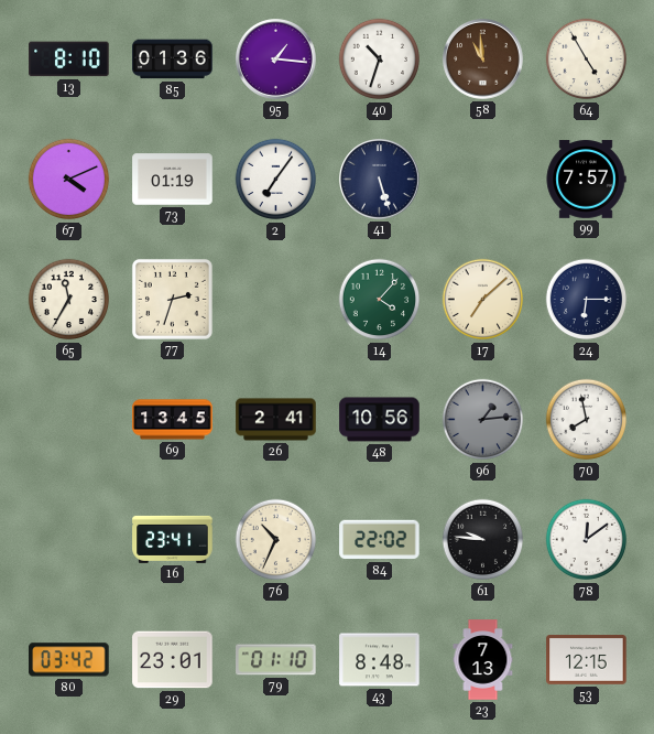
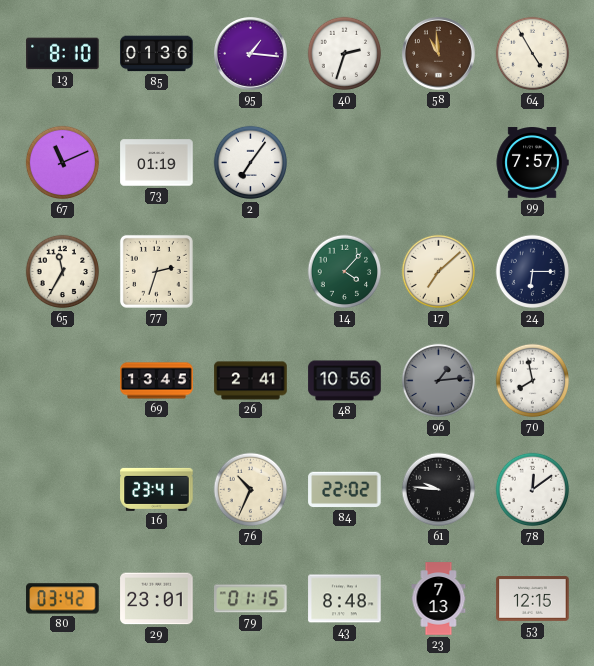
40: 10:33 -> 2:33
67: 4:11 -> 11:11
41: 5:27 -> none
79: 01:10 -> 01:15
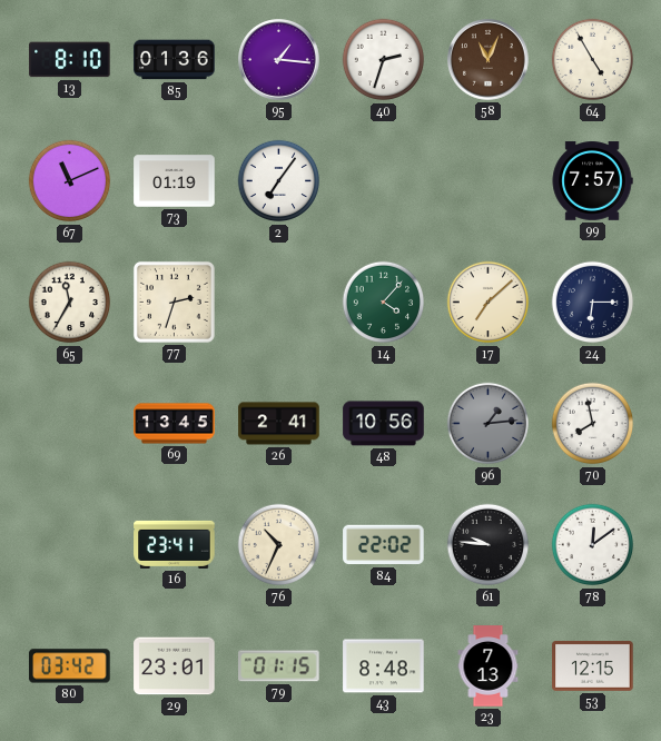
58: 10:59 -> 11:04
